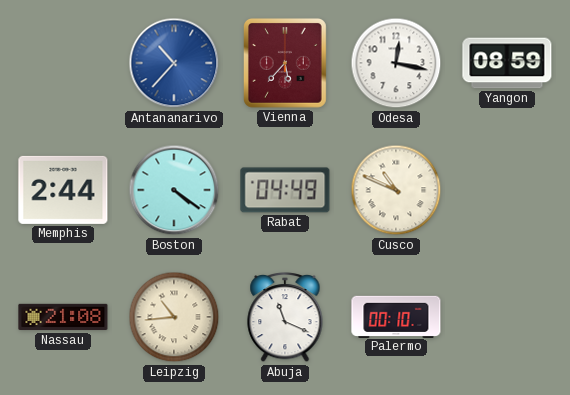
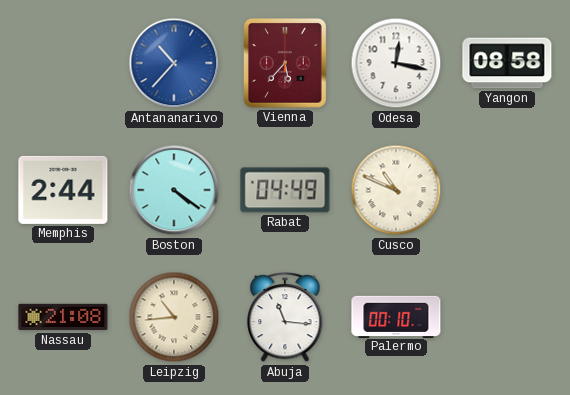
Yangon: 08:59 -> 08:58
Abuja: 11:19 -> 11:16
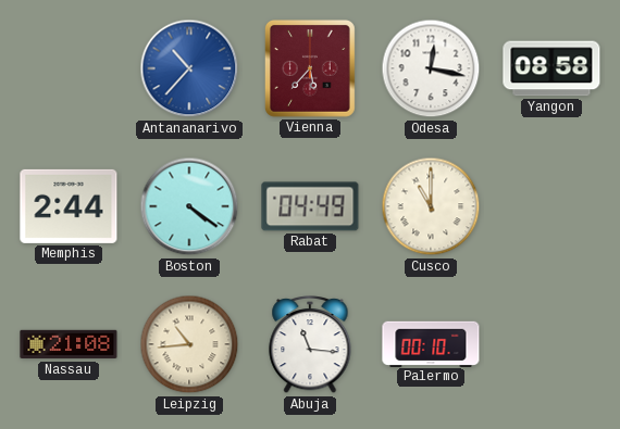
Cusco: 10:49 -> 11:00
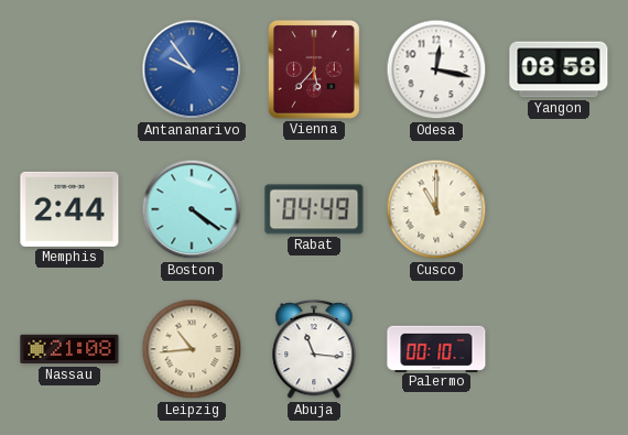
Antananarivo: 10:37 -> 9:54
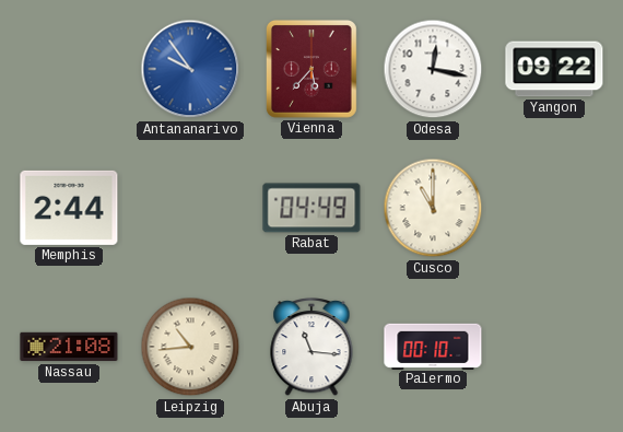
Yangon: 08:58 -> 09:22
Boston: 4:21 -> none
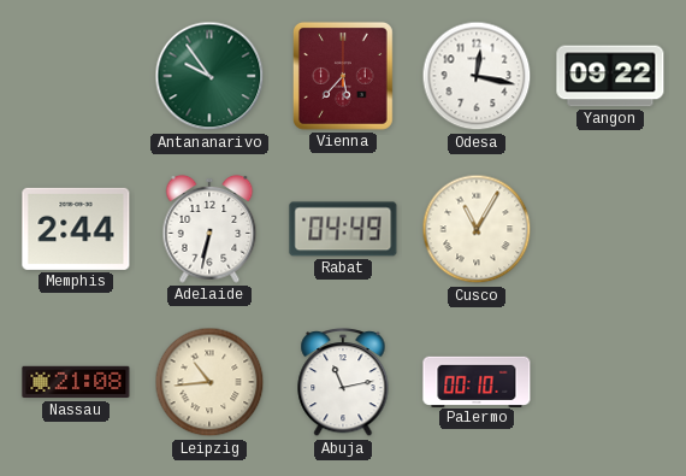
Antananarivo dial: blue -> green
Adelaide: none -> 6:32
Cusco: 11:00 -> 11:05
Abuja: 11:16 -> 11:13
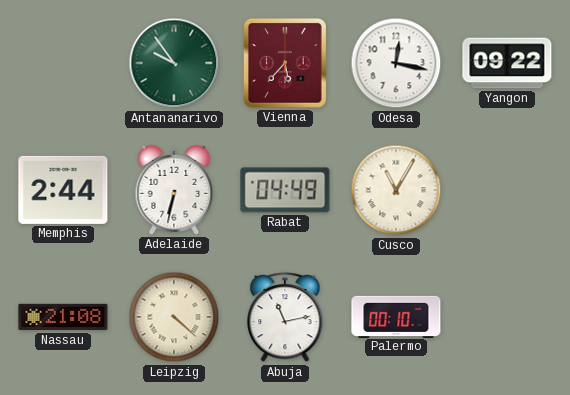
Leipzig: 10:44 -> 4:22
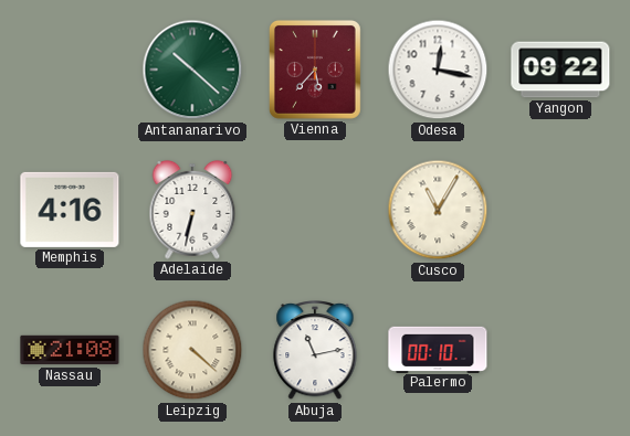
Antananarivo: 9:54 -> 10:22
Memphis: 2:44 -> 4:16
Rabat: 04:49 -> none
